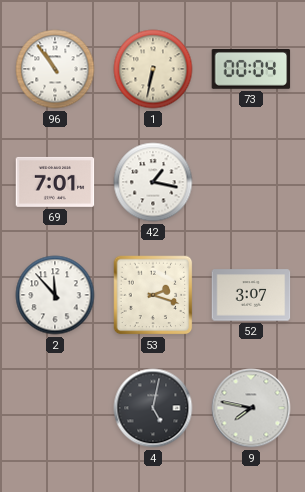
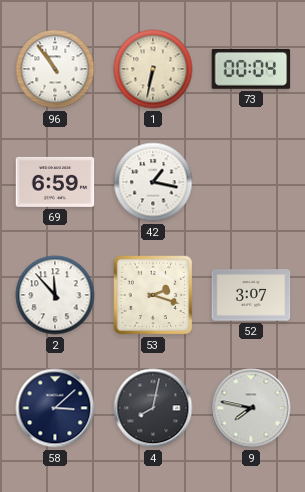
69: 7:01 -> 6:59
58: none -> 3:08
4: 5:02 -> 8:02
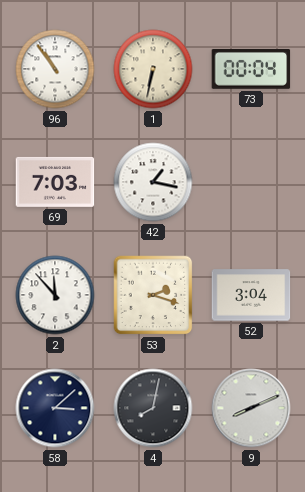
69: 6:59 -> 7:03
52: 3:07 -> 3:04
9: 7:47 -> 8:11
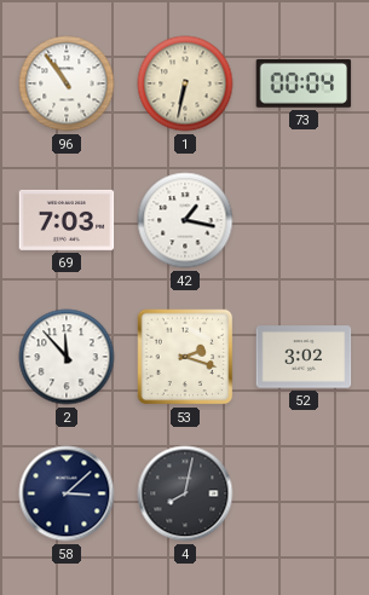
52: 3:04 -> 3:02
9: 8:11 -> none
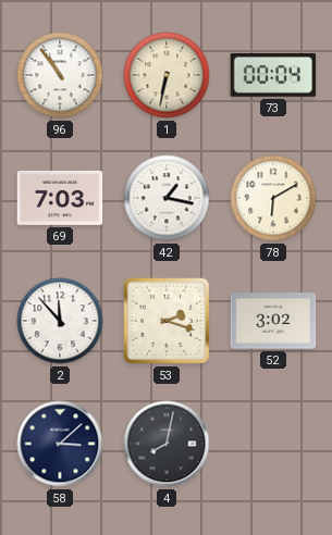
78: none -> 6:10
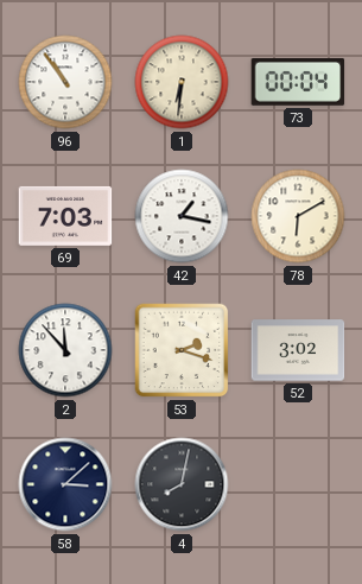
1: 6:32 -> 6:31
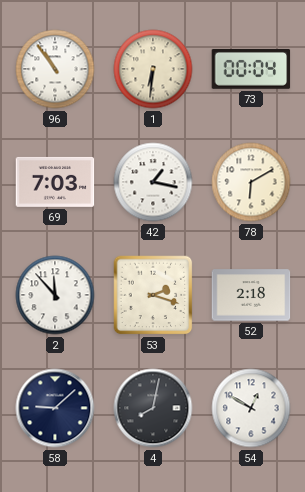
52: 3:02 -> 2:18
58: 3:08 -> 9:08
54: none -> 12:50
